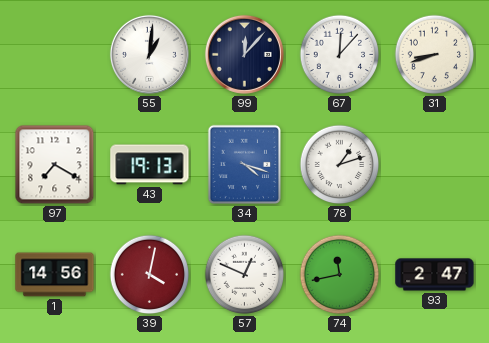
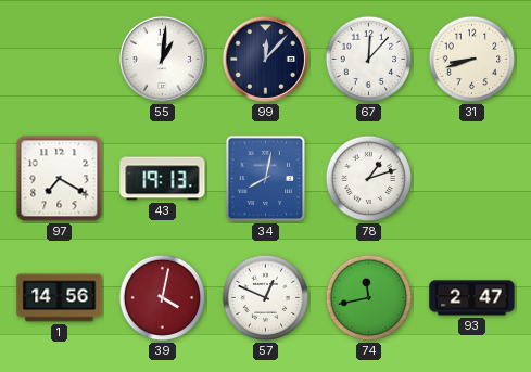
34: 4:18 -> 8:02
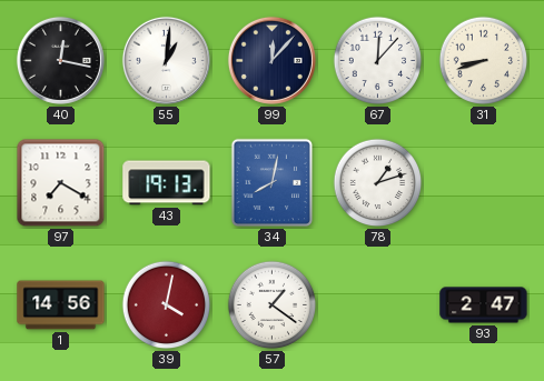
40: none -> 12:17
57: 12:49 -> 1:21
74: 11:43 -> none
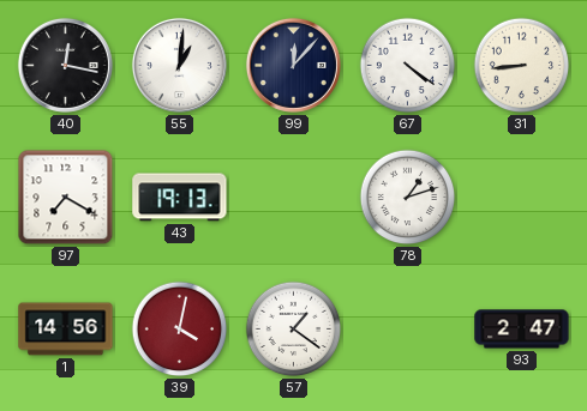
67: 12:07 -> 4:21
31: 8:42 -> 8:44
34: 8:02 -> none
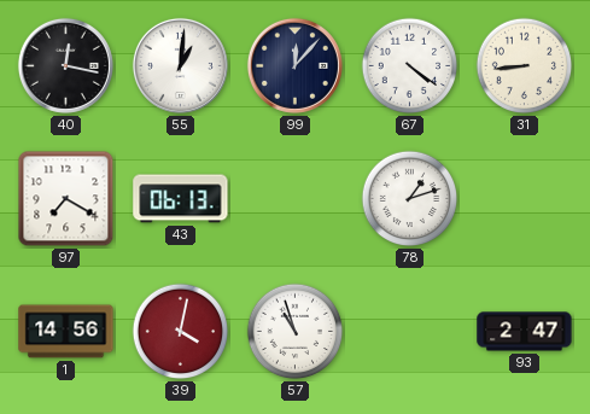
43: 19:13 -> 06:13
57: 1:21 -> 10:57
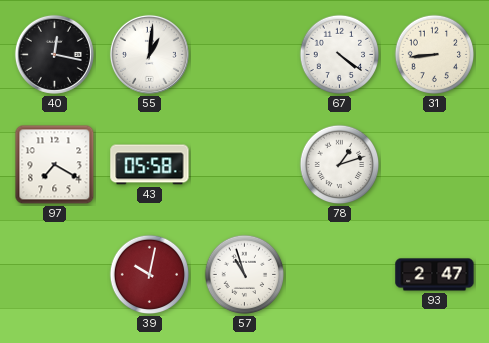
99: 12:07 -> none
43: 06:13 -> 05:58
1: 14:56 -> none
39: 4:02 -> 10:02
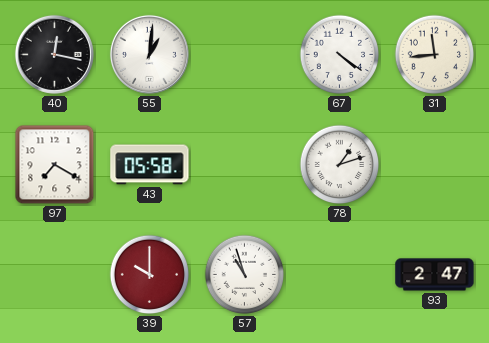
31: 8:44 -> 11:44
39: 10:02 -> 10:00
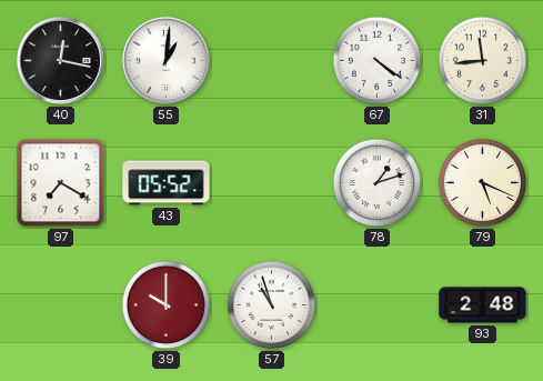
43: 05:58 -> 05:52
79: none -> 5:19
93: 2:47 -> 2:48
